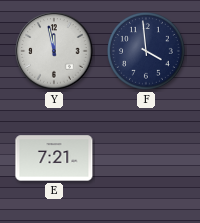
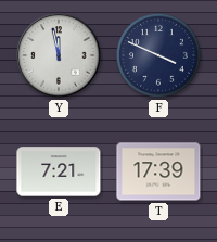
F: 3:59 -> 3:49
T: none -> 17:39
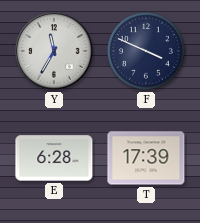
Y: 11:58 -> 11:35
E: 7:21 -> 6:28
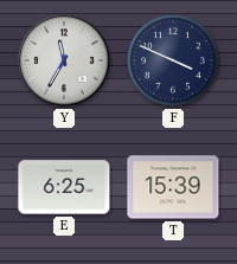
E: 6:28 -> 6:25
T: 17:39 -> 15:39
